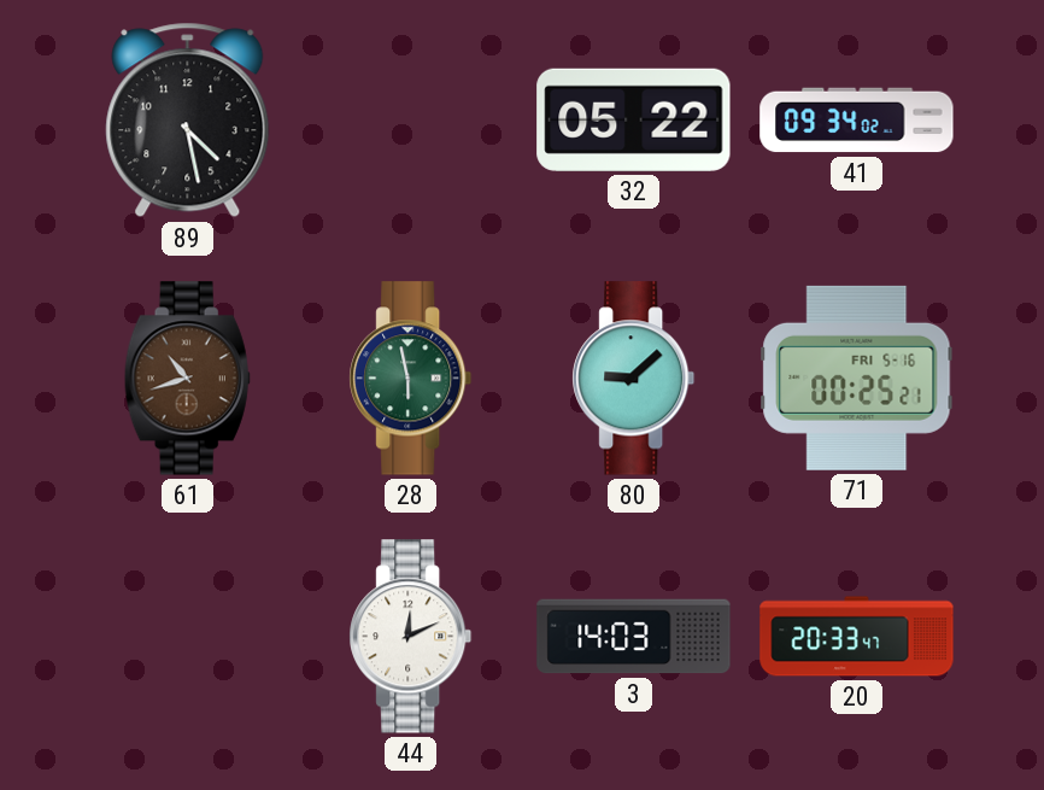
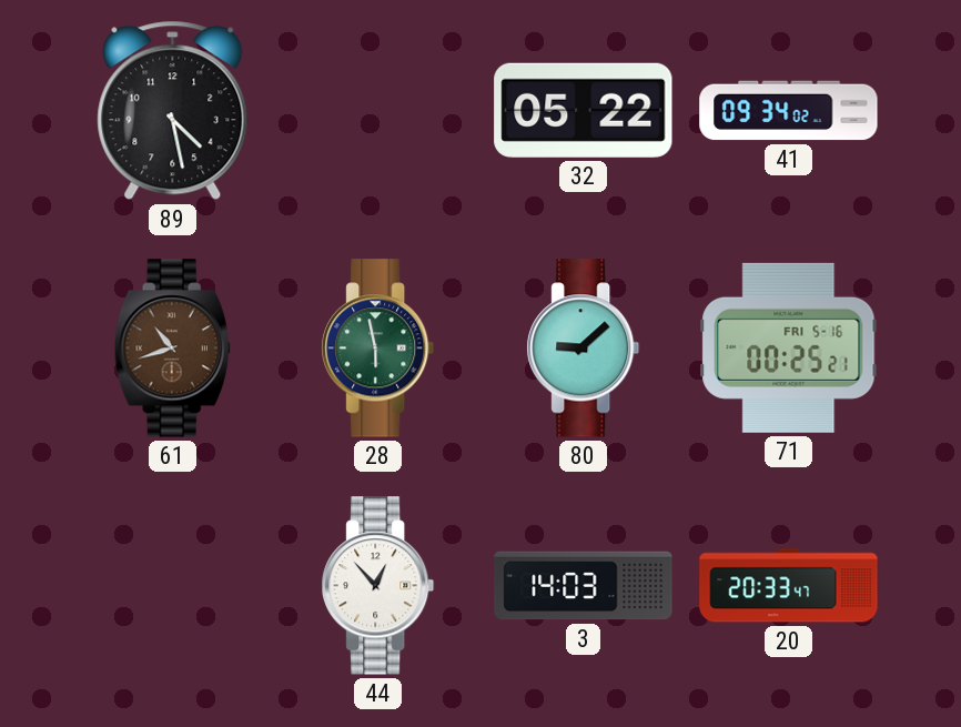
44: 12:11 -> 12:53
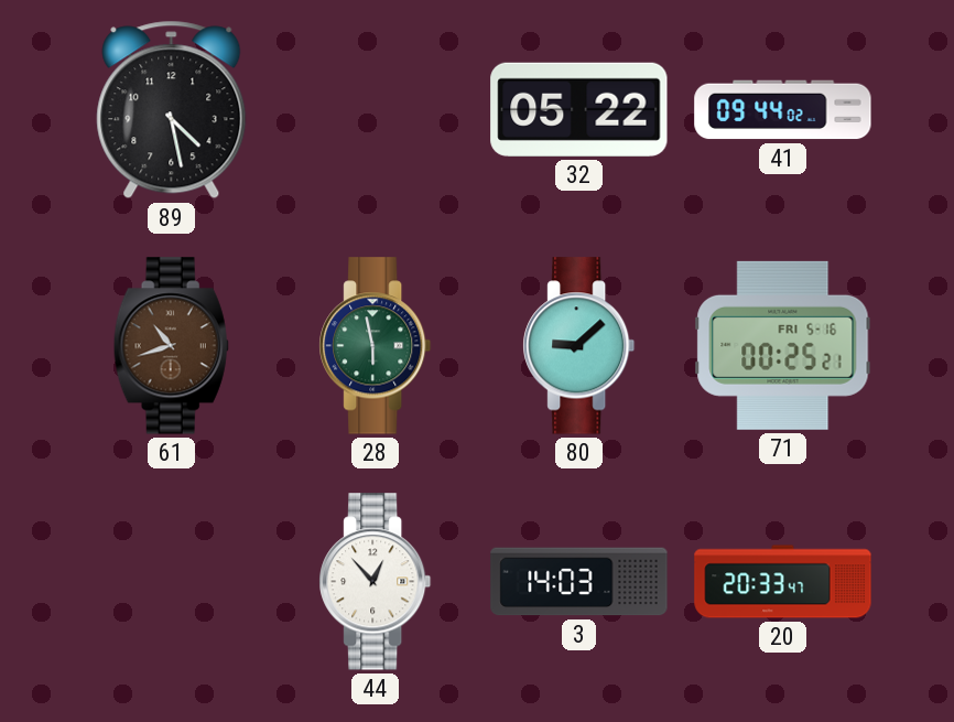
41: 09:34 -> 09:44
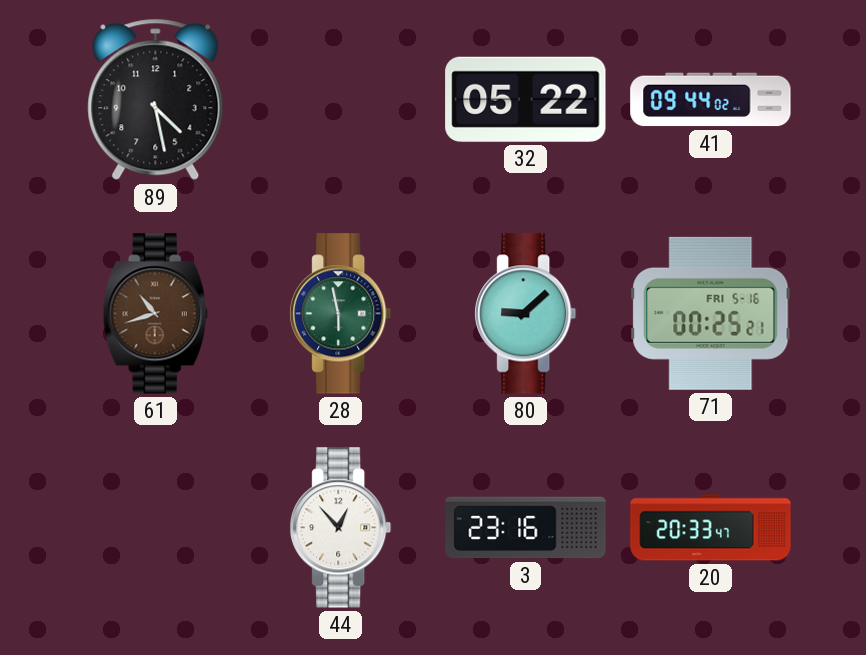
3: 14:03 -> 23:16
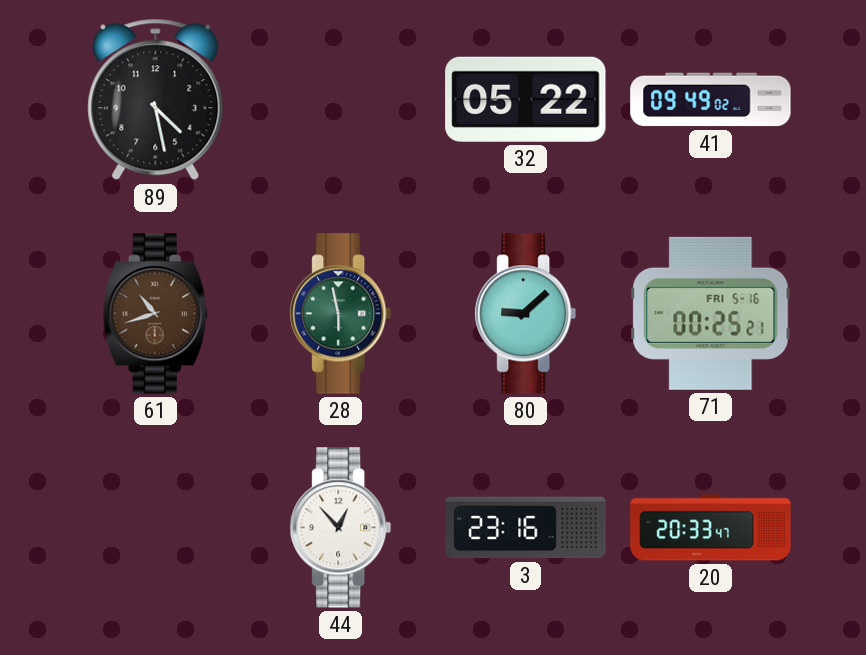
41: 09:44 -> 09:49
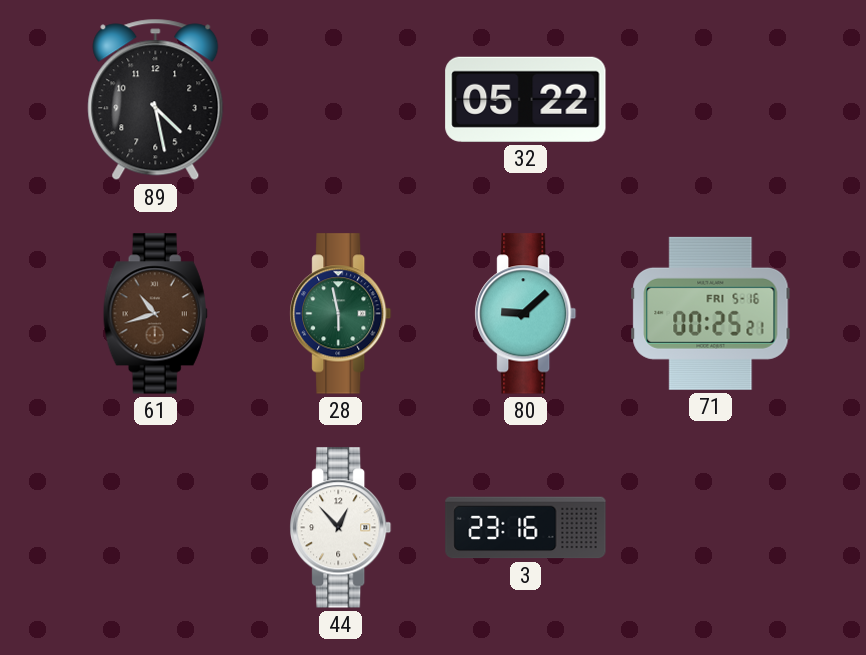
41: 09:49 -> none
20: 20:33 -> none
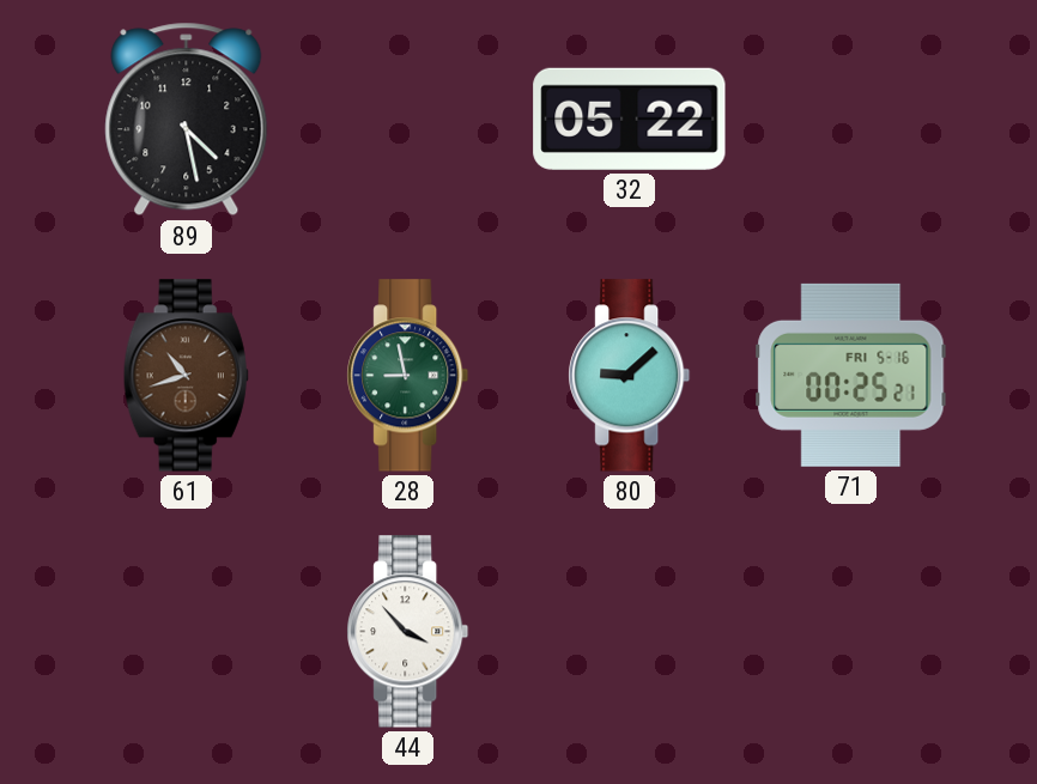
28: 5:58 -> 8:58
44: 12:53 -> 3:53
3: 23:16 -> none
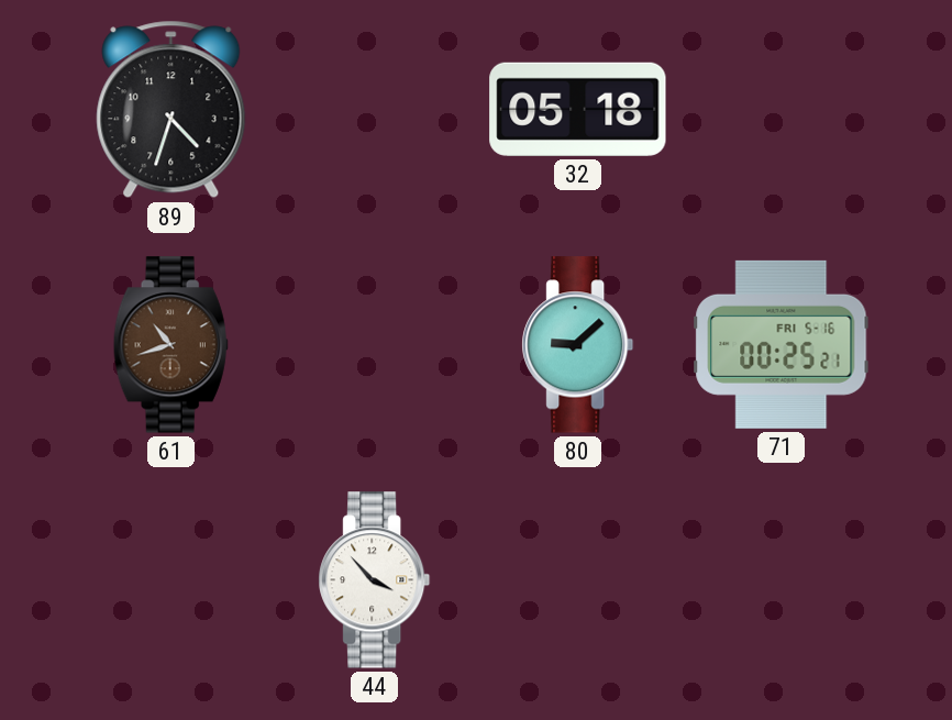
89: 4:28 -> 4:33
32: 05:22 -> 05:18
28: 8:58 -> none
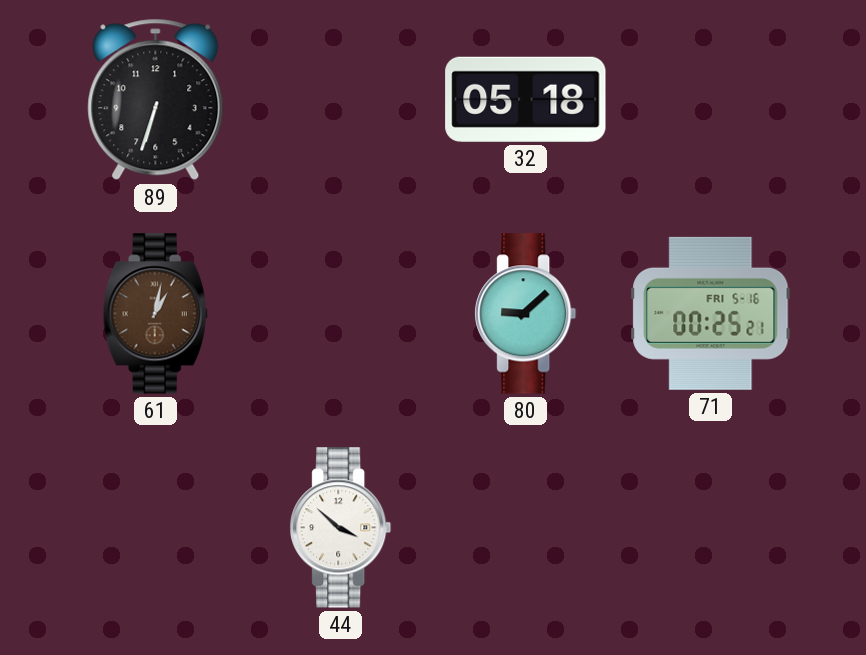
89: 4:33 -> 6:33
61: 10:42 -> 1:02
44: 3:53 -> 3:52
